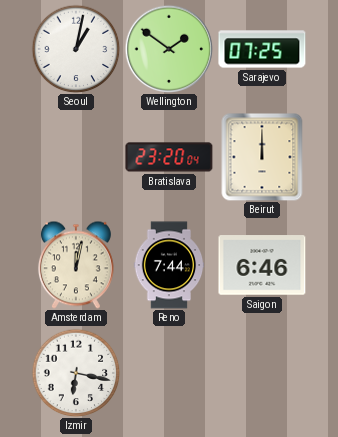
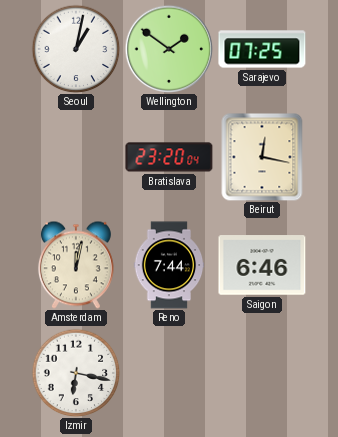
Beirut: 12:00 -> 12:17
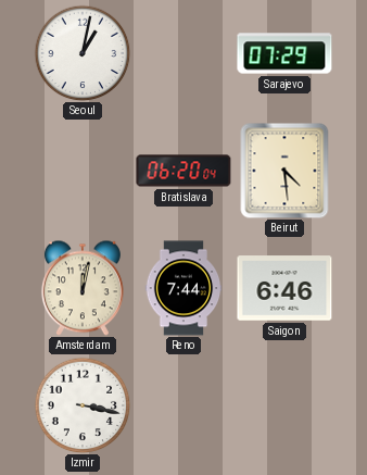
Wellington: 1:51 -> none
Sarajevo: 07:25 -> 07:29
Bratislava: 23:20 -> 06:20
Beirut: 12:17 -> 4:29
Izmir: 6:17 -> 3:17
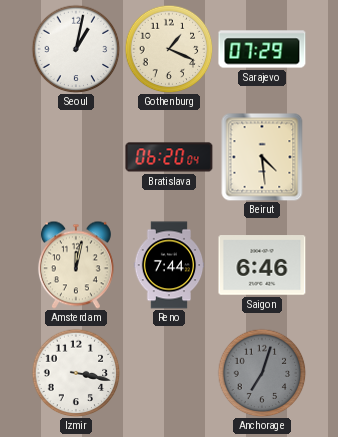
Gothenburg: none -> 1:19
Anchorage: none -> 7:03
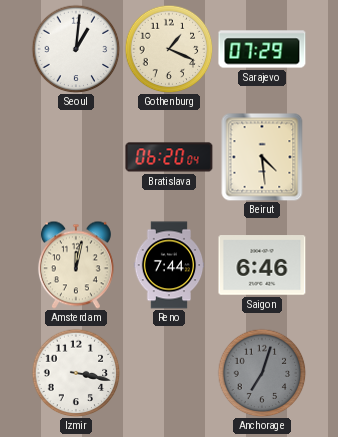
Seoul: 1:02 -> 1:01
